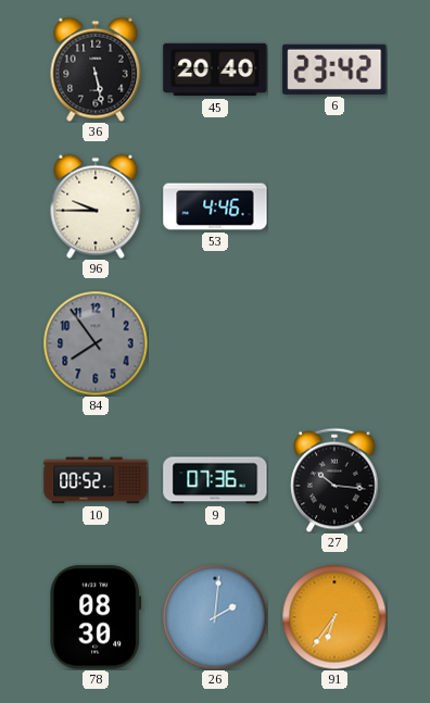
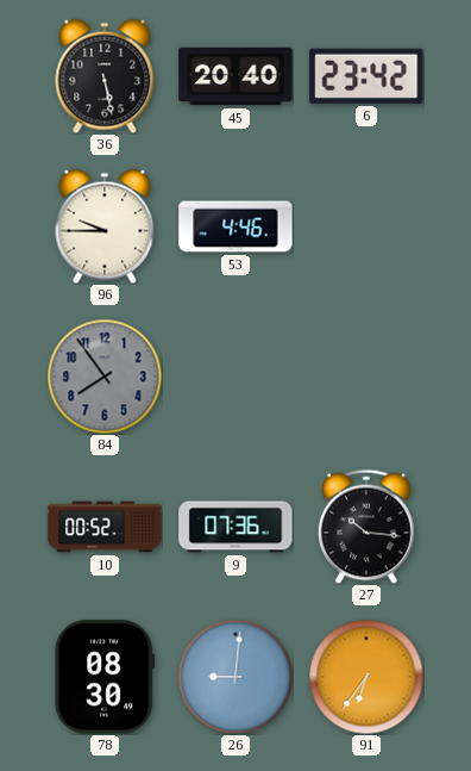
26: 2:01 -> 9:01
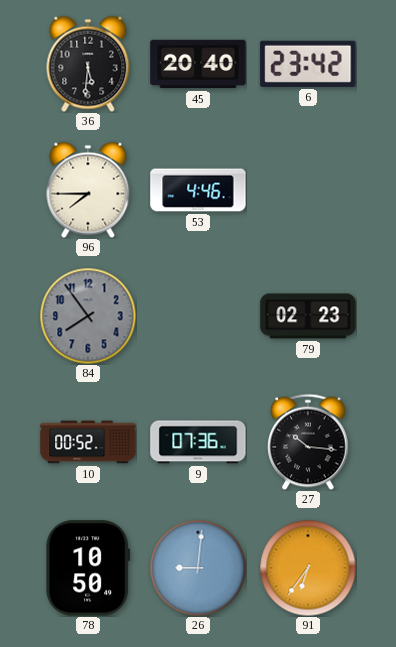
36: 5:28 -> 5:31
96: 9:45 -> 7:45
79: none -> 02:23
78: 08:30 -> 10:50
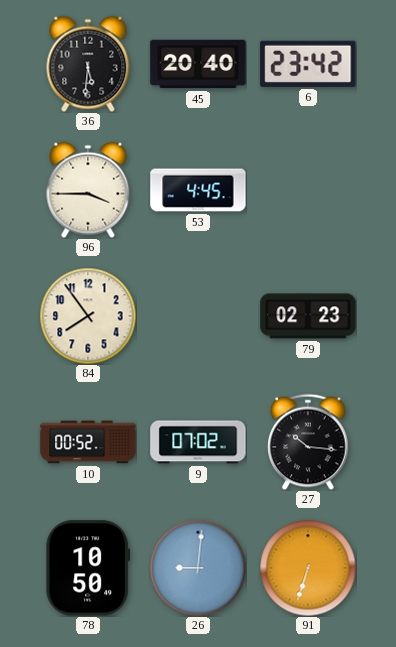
96: 7:45 -> 3:45
53: 4:46 -> 4:45
84 dial: grey -> cream
9: 07:36 -> 07:02
91: 6:36 -> 6:33
